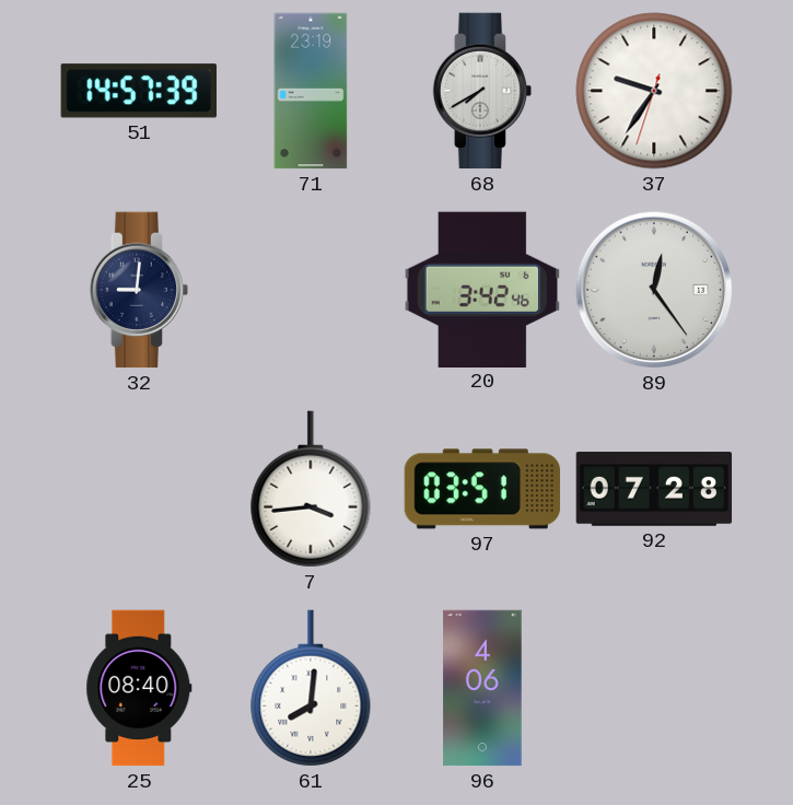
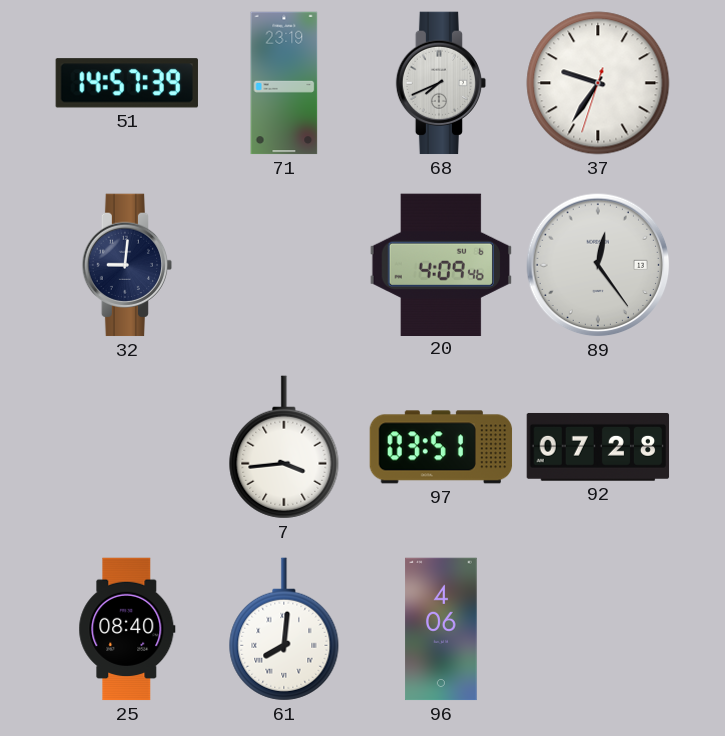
68: 7:40 -> 7:41
20: 3:42 -> 4:09
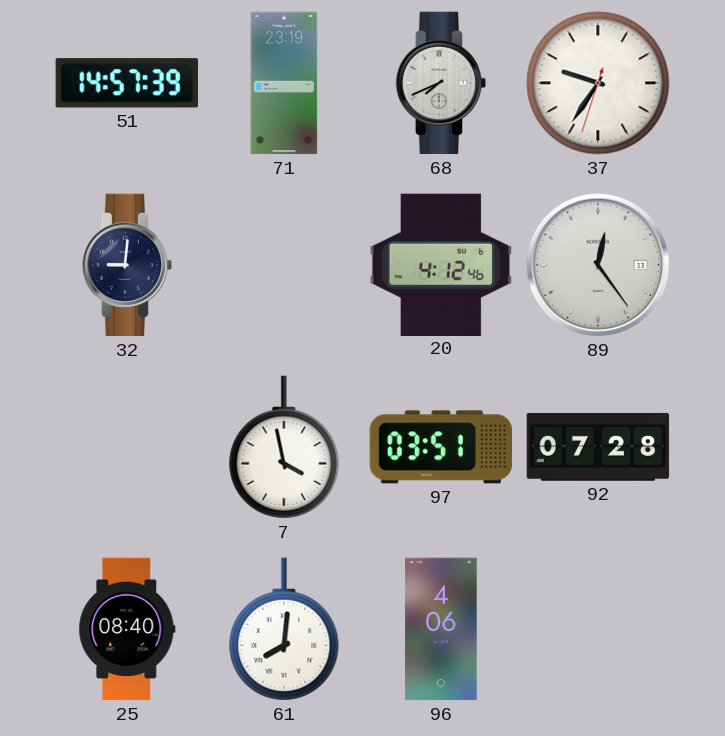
20: 4:09 -> 4:12
7: 3:44 -> 3:58
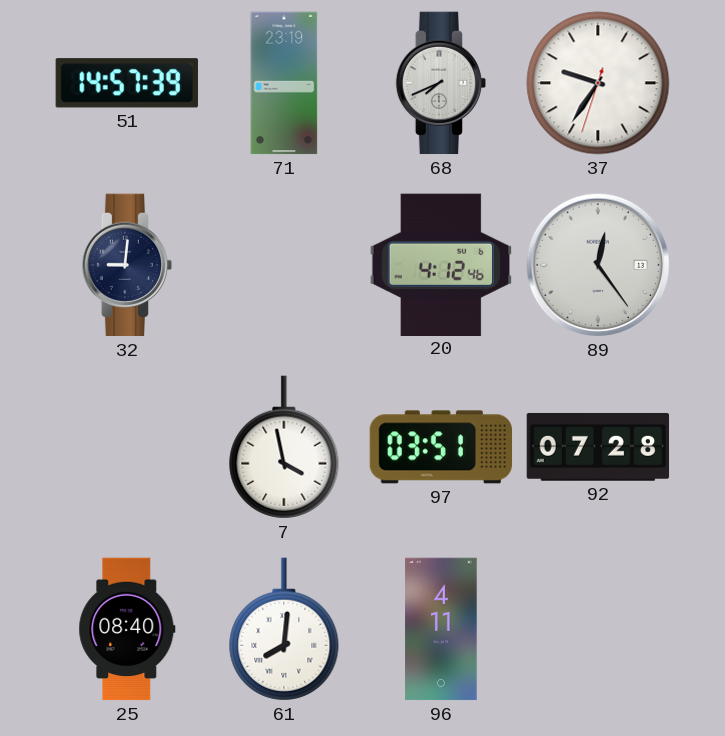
96: 4:06 -> 4:11
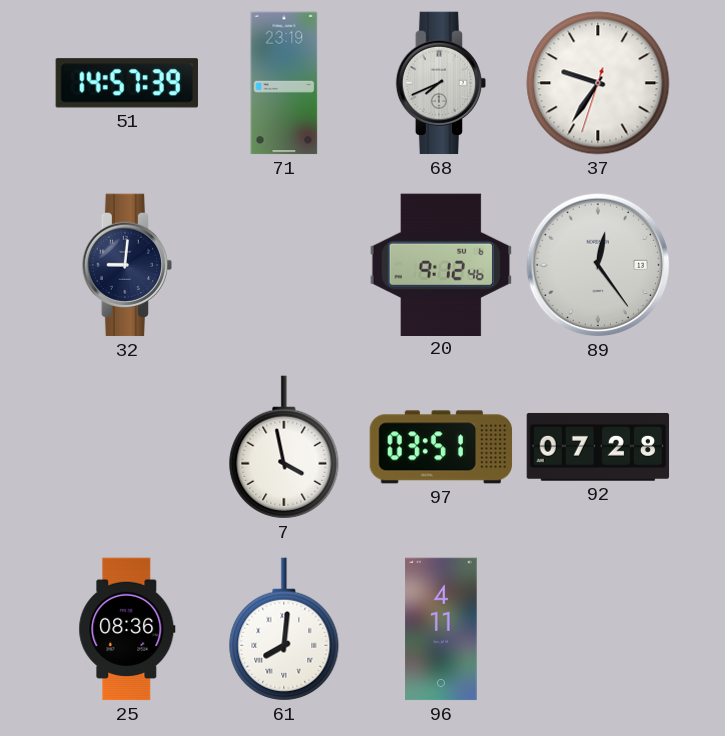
20: 4:12 -> 9:12
25: 08:40 -> 08:36
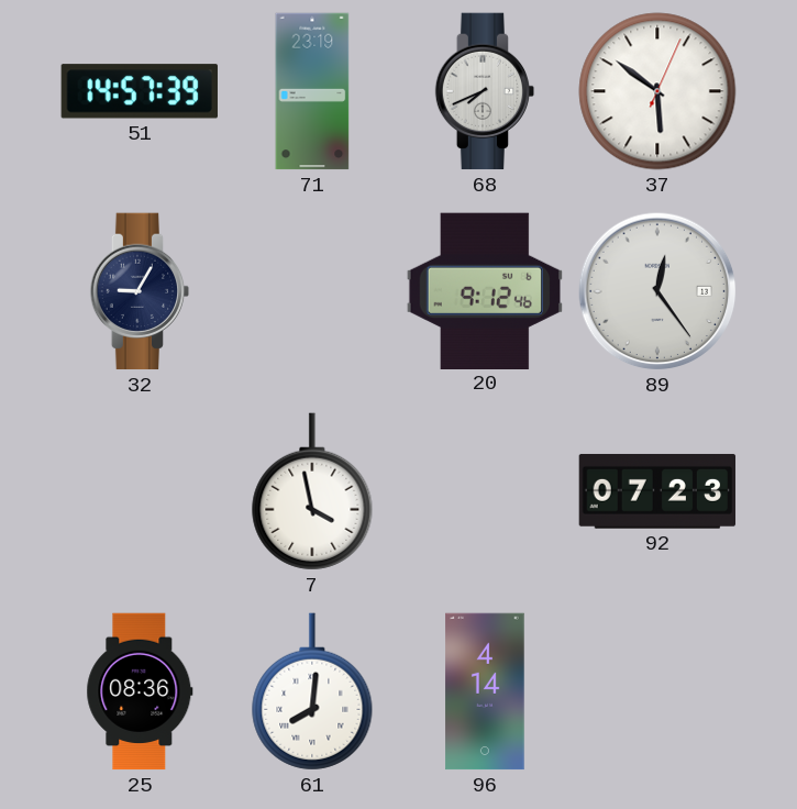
37: 9:35 -> 5:51
32: 9:01 -> 9:05
97: 03:51 -> none
92: 07:28 -> 07:23
96: 4:11 -> 4:14
